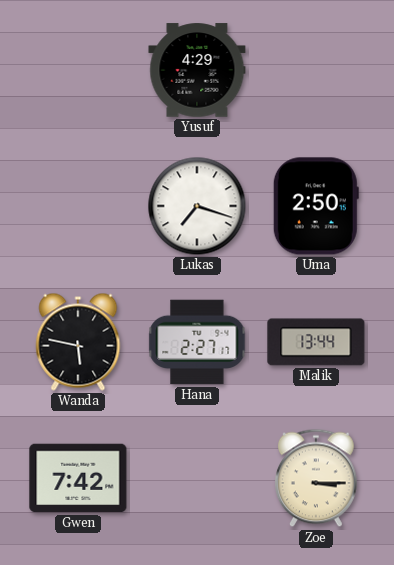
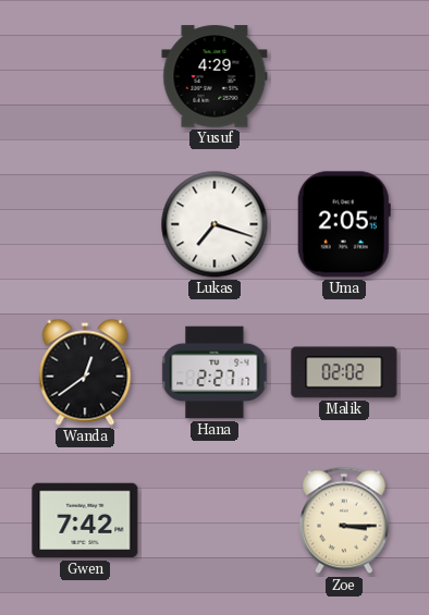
Uma: 2:50 -> 2:05
Wanda: 5:47 -> 12:39
Malik: 13:44 -> 02:02
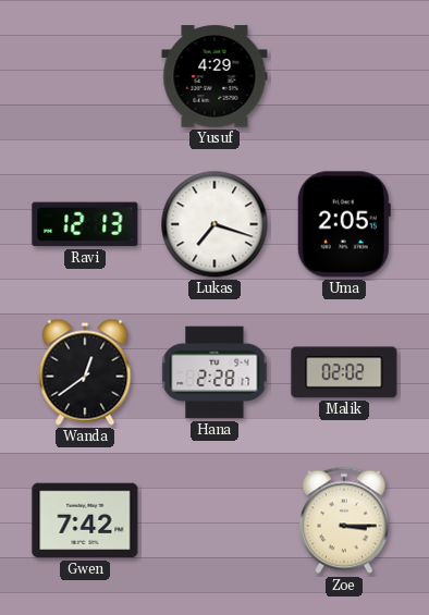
Ravi: none -> 12:13
Hana: 2:27 -> 2:28
